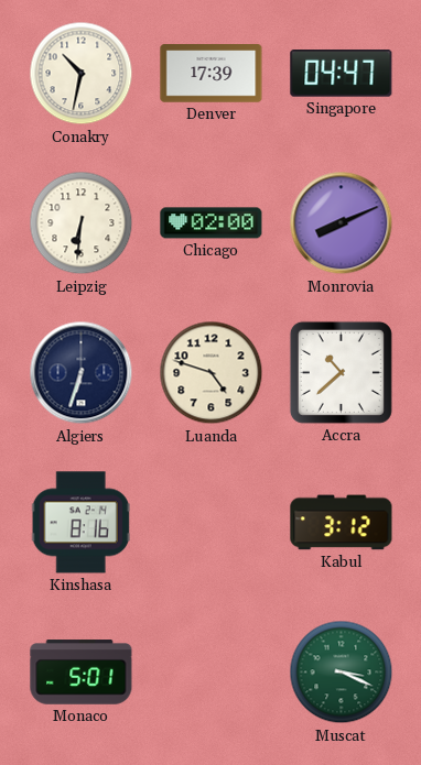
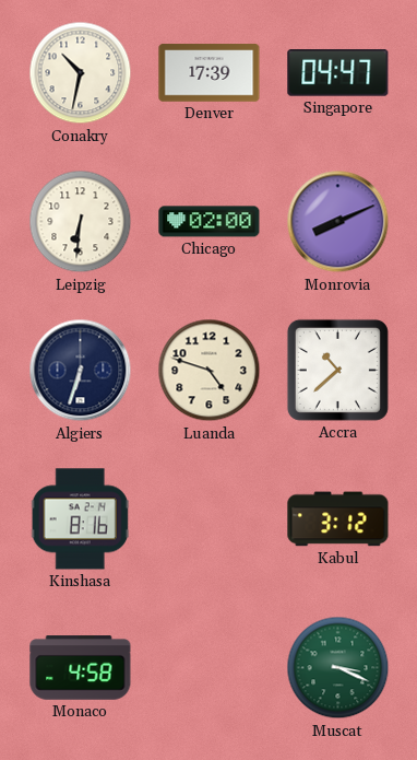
Monaco: 5:01 -> 4:58
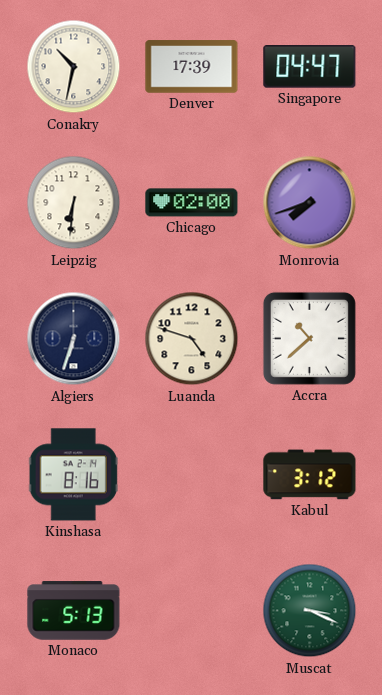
Monrovia: 8:11 -> 7:42
Monaco: 4:58 -> 5:13
